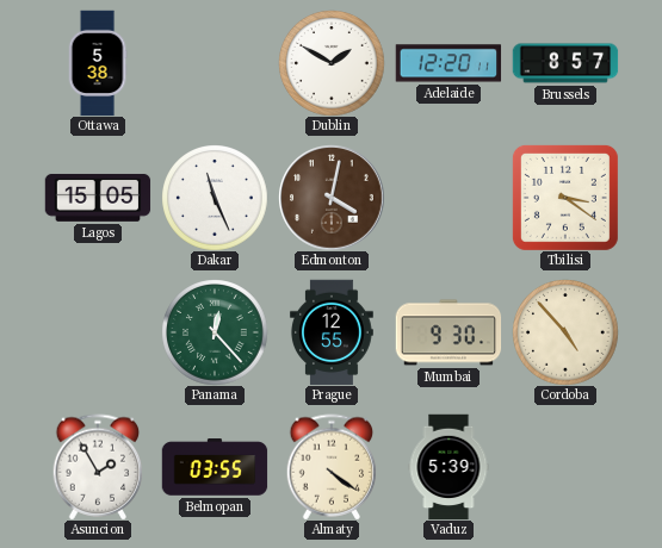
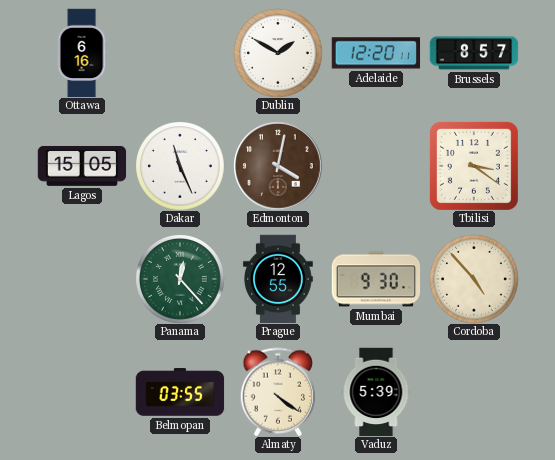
Ottawa: 5:38 -> 6:16
Asuncion: 1:55 -> none
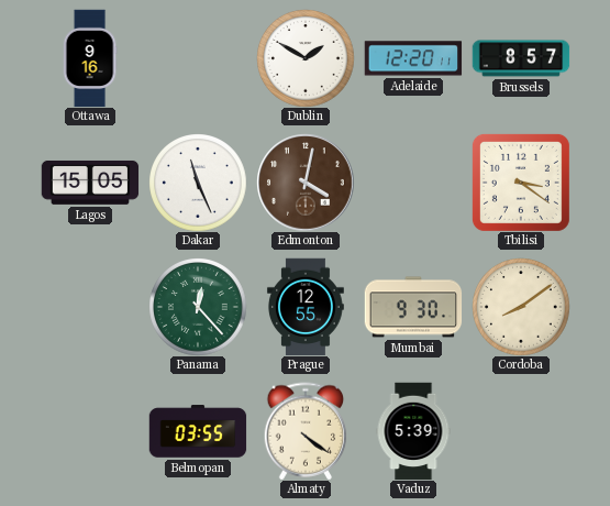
Ottawa: 6:16 -> 9:16
Cordoba: 4:53 -> 8:09
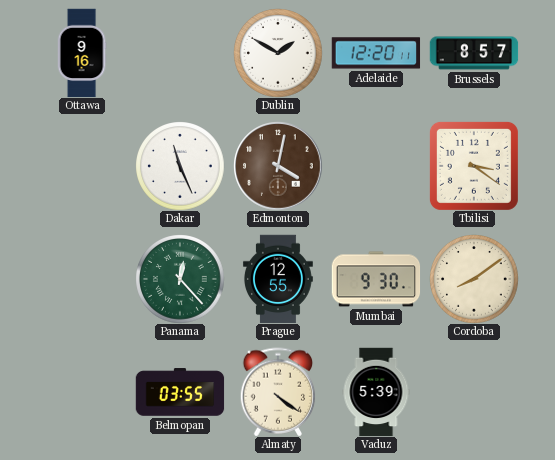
Lagos: 15:05 -> none
